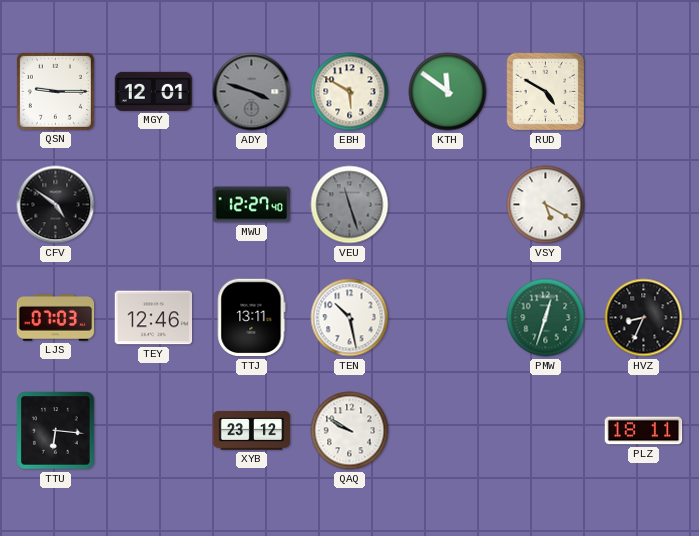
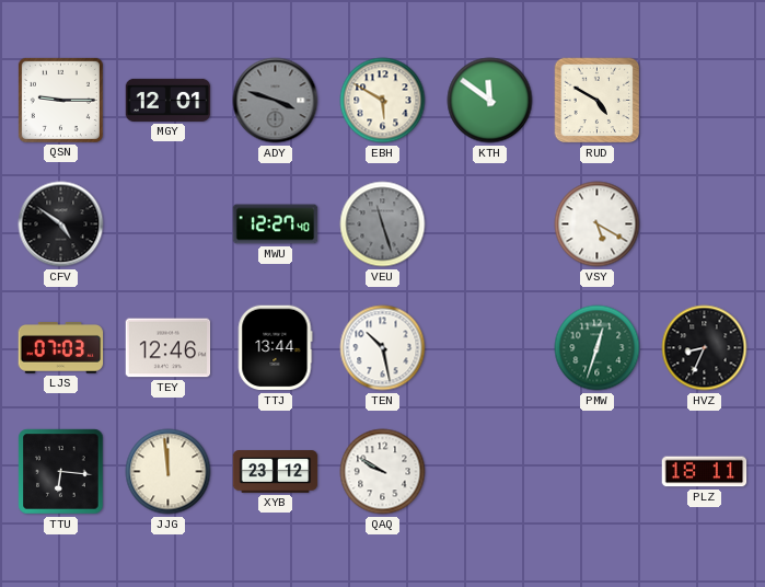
TTJ: 13:11 -> 13:44
JJG: none -> 11:59
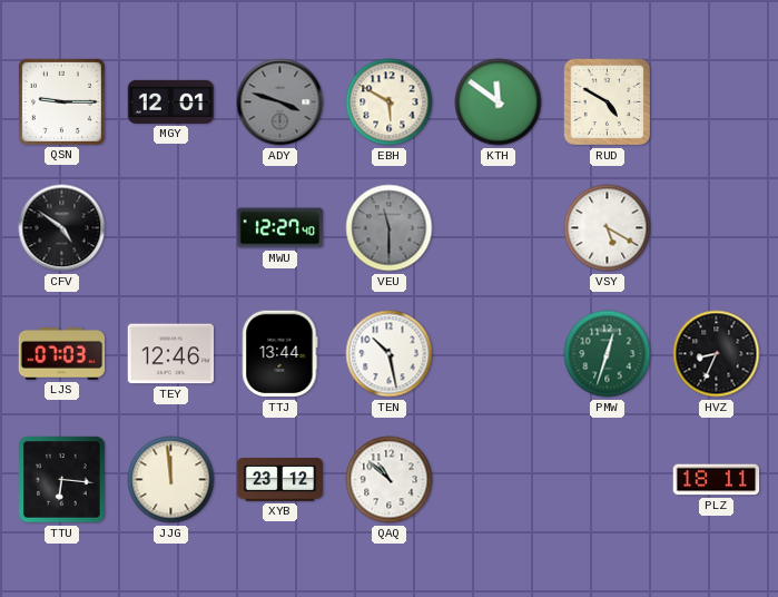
VEU: 11:27 -> 11:30
QAQ: 9:50 -> 10:52
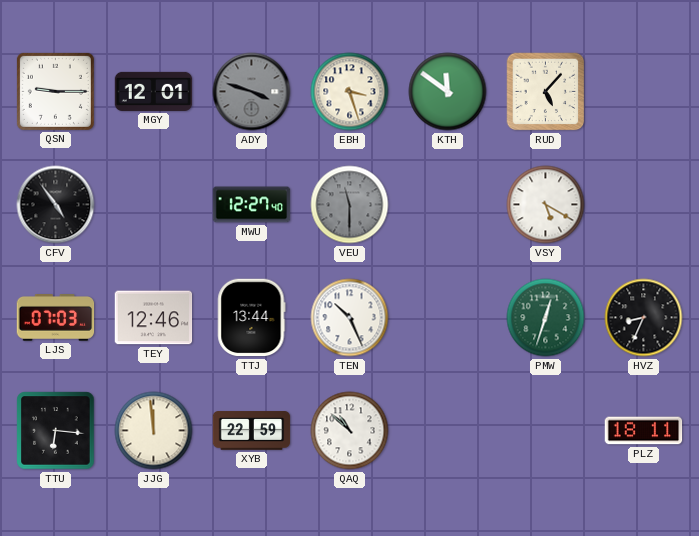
EBH: 5:50 -> 3:27
RUD: 4:50 -> 5:07
CFV: 4:51 -> 4:54
TEN: 10:28 -> 10:26
XYB: 23:12 -> 22:59
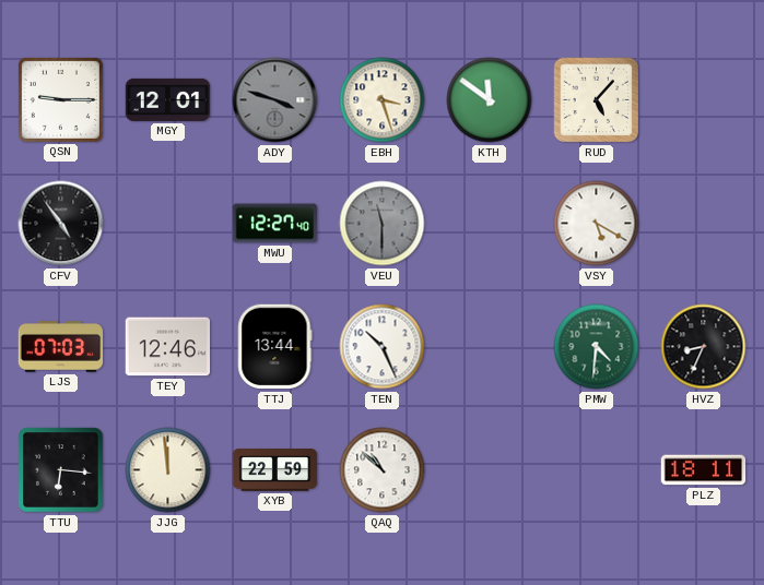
PMW: 12:33 -> 4:31
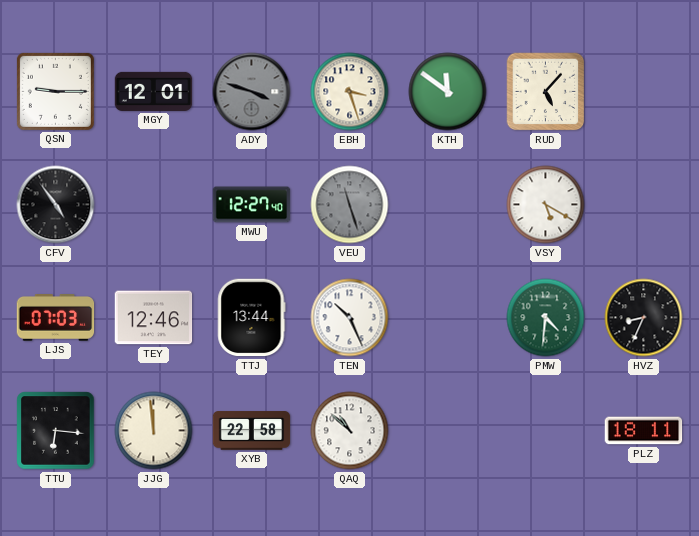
VEU: 11:30 -> 11:27
XYB: 22:59 -> 22:58
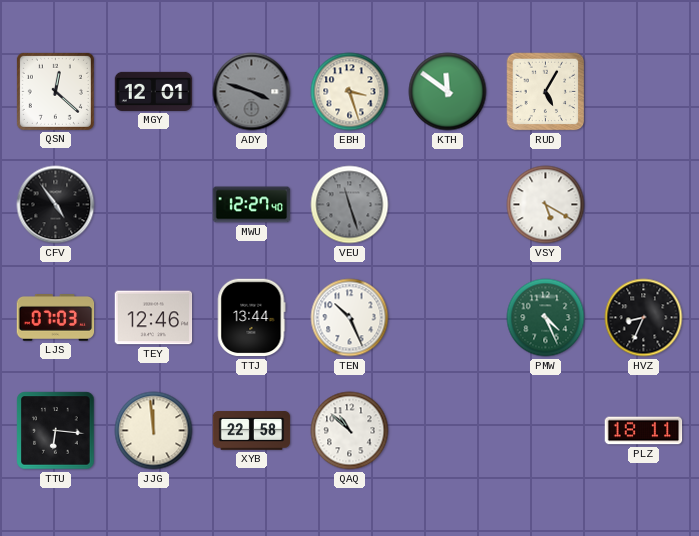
QSN: 9:15 -> 12:22
RUD: 5:07 -> 5:05
PMW: 4:31 -> 4:26
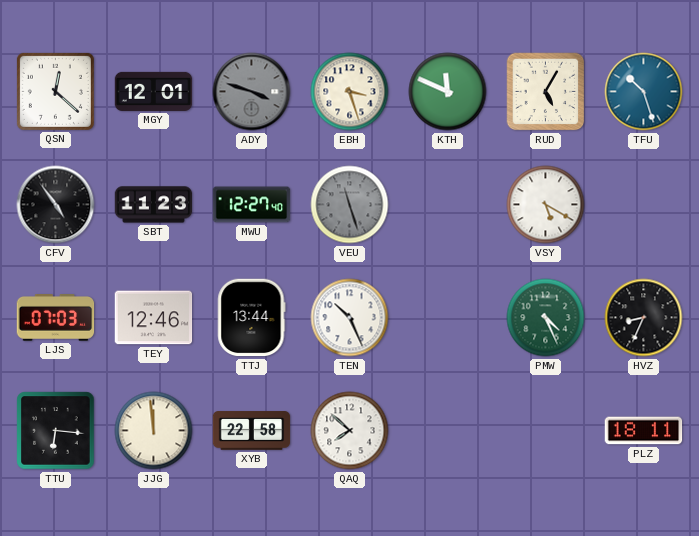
KTH: 11:51 -> 11:49
TFU: none -> 10:27
SBT: none -> 11:23
QAQ: 10:52 -> 7:52
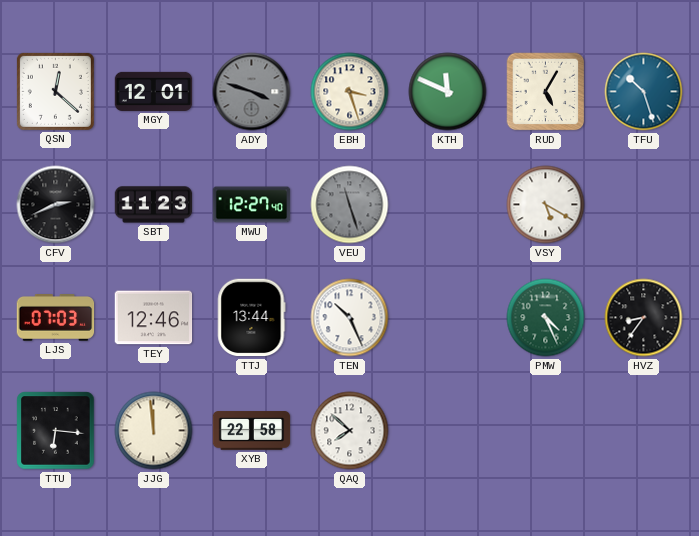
CFV: 4:54 -> 2:41
HVZ: 8:34 -> 8:36
PLZ: 18:11 -> none
